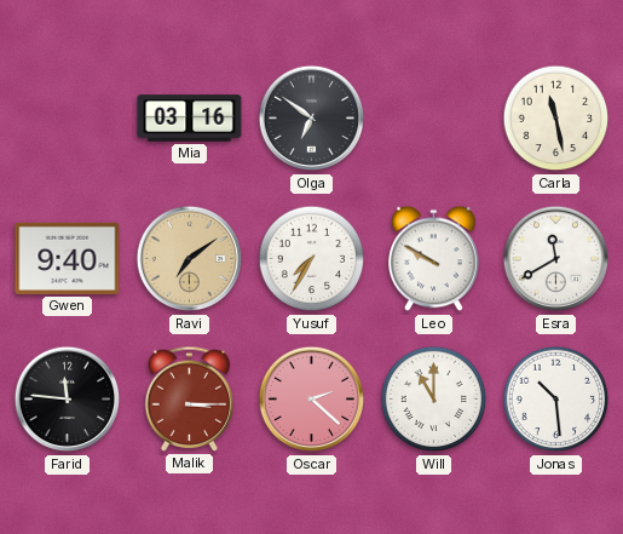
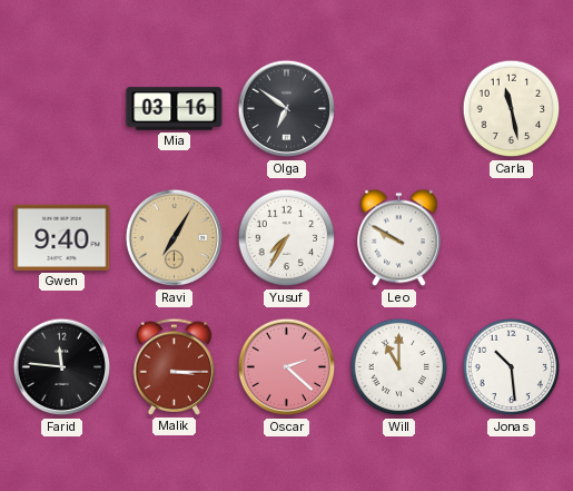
Ravi: 7:09 -> 7:05
Esra: 11:40 -> none
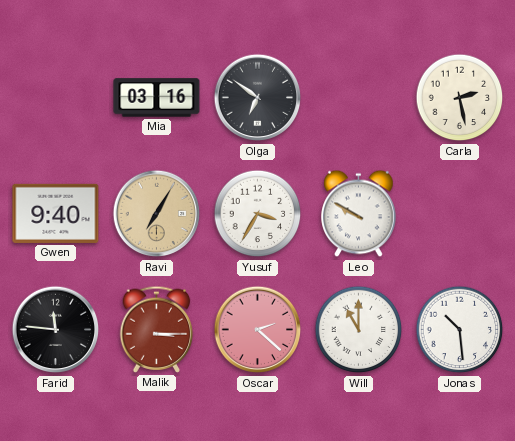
Carla: 11:28 -> 2:28
Yusuf: 7:35 -> 3:35
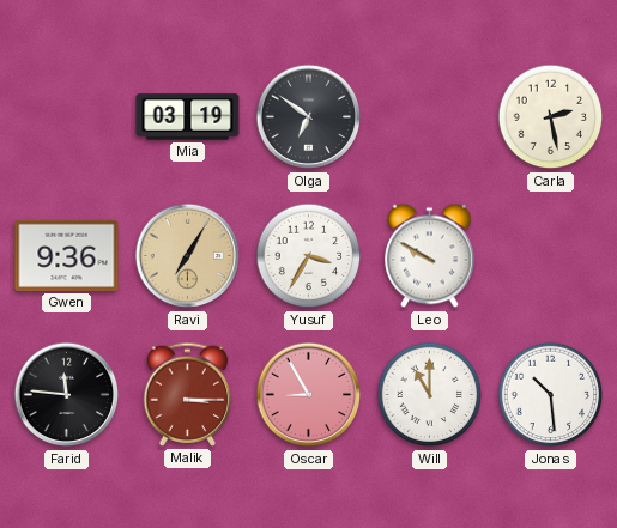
Mia: 03:16 -> 03:19
Gwen: 9:40 -> 9:36
Oscar: 2:22 -> 8:55
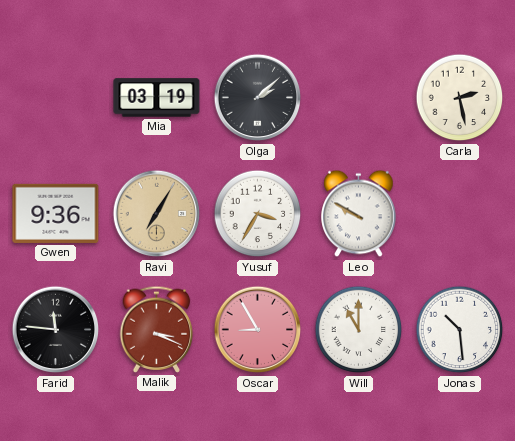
Olga: 6:51 -> 2:08
Malik: 3:15 -> 3:19
